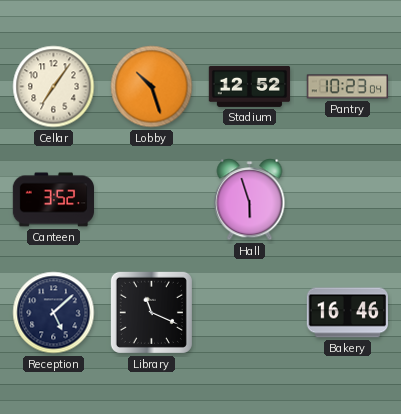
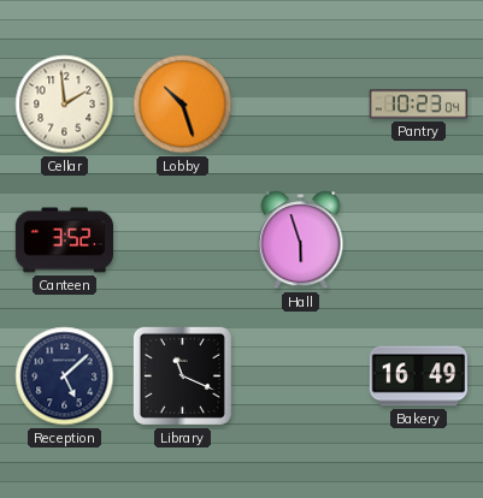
Cellar: 7:06 -> 1:59
Stadium: 12:52 -> none
Bakery: 16:46 -> 16:49
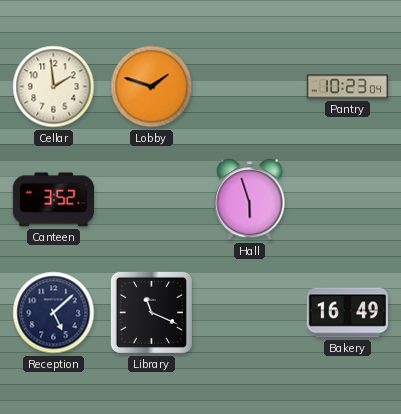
Lobby: 10:27 -> 1:48
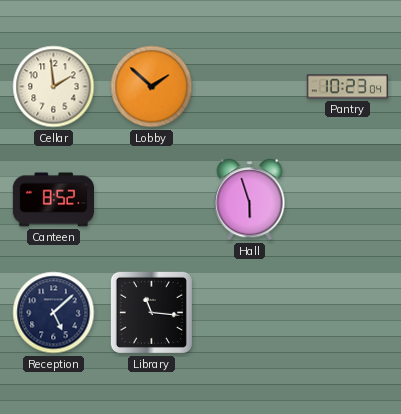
Lobby: 1:48 -> 1:52
Canteen: 3:52 -> 8:52
Library: 11:19 -> 11:16
Bakery: 16:49 -> none
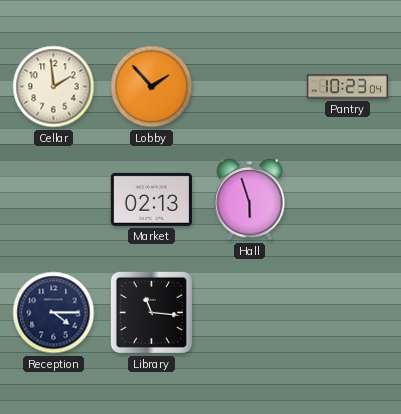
Lobby: 1:52 -> 1:53
Canteen: 8:52 -> none
Market: none -> 02:13
Reception: 5:08 -> 4:15
